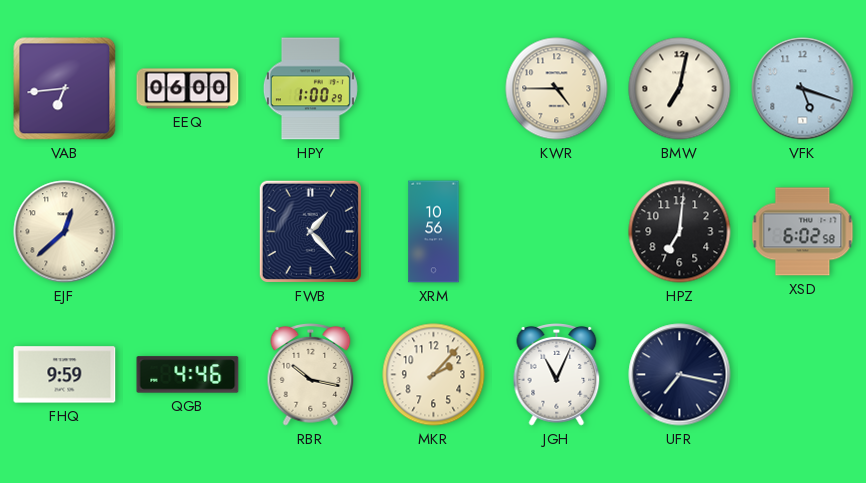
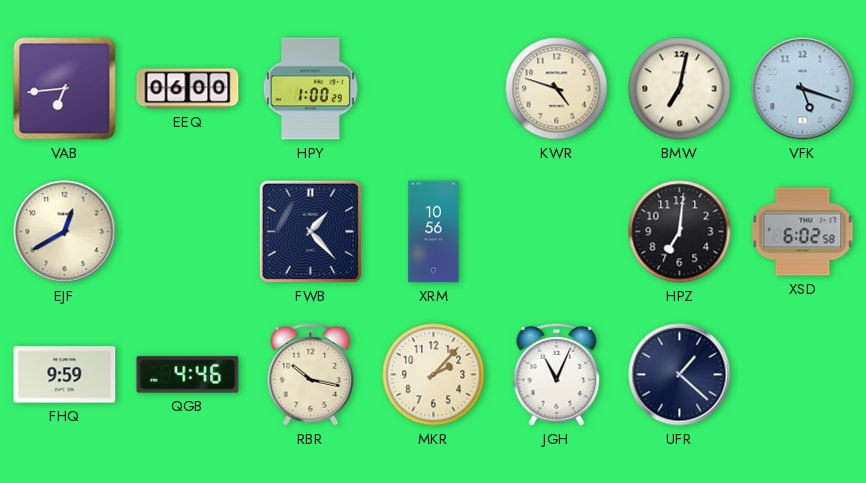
KWR: 4:45 -> 4:48
EJF: 12:38 -> 12:40
UFR: 7:17 -> 1:22
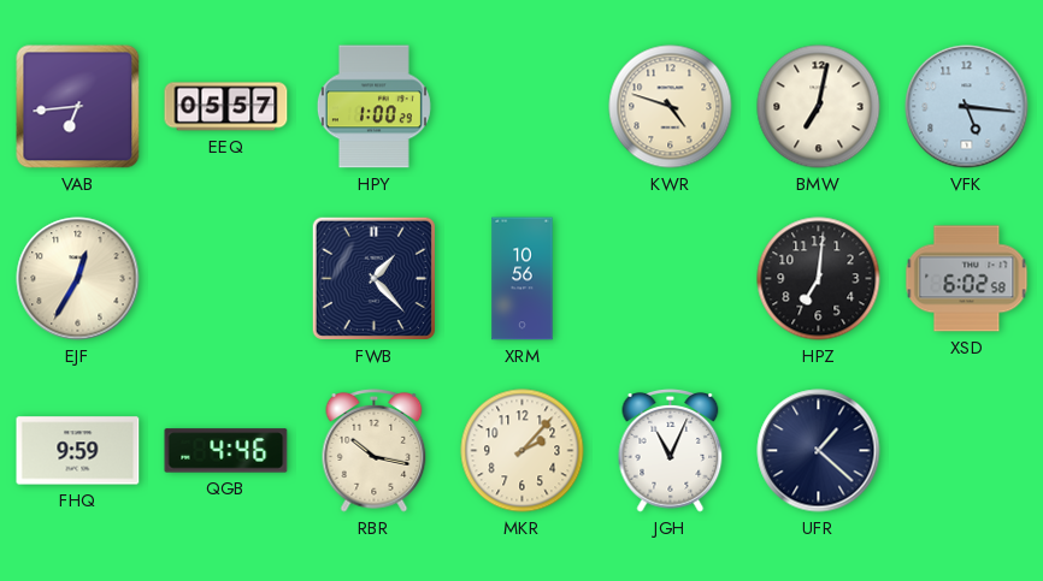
EEQ: 06:00 -> 05:57
VFK: 5:18 -> 5:16
EJF: 12:40 -> 12:35
